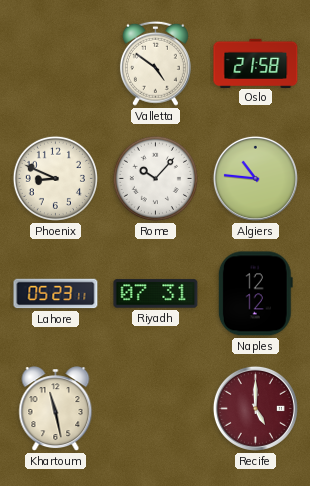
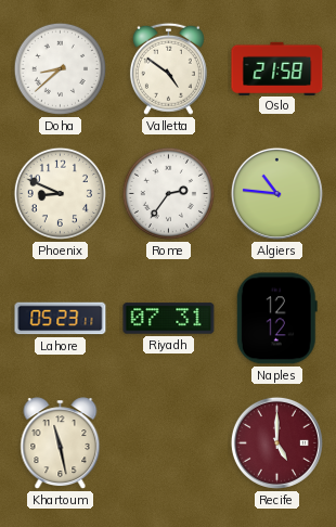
Doha: none -> 8:38
Rome: 10:07 -> 2:36
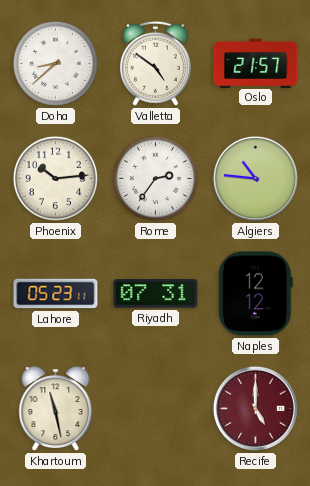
Oslo: 21:58 -> 21:57
Phoenix: 8:49 -> 10:14
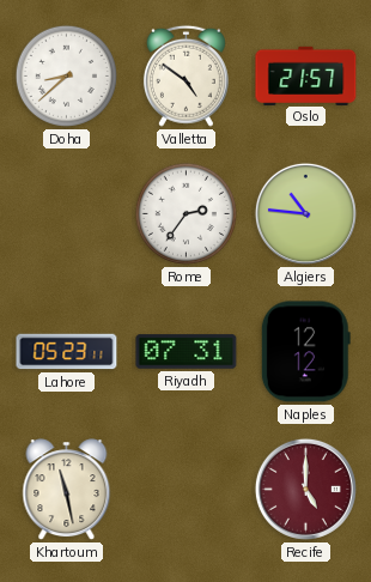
Phoenix: 10:14 -> none
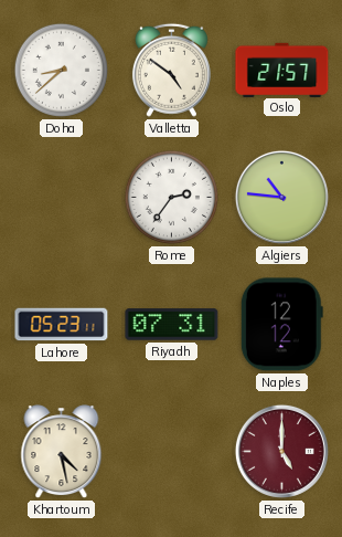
Khartoum: 11:28 -> 4:28
